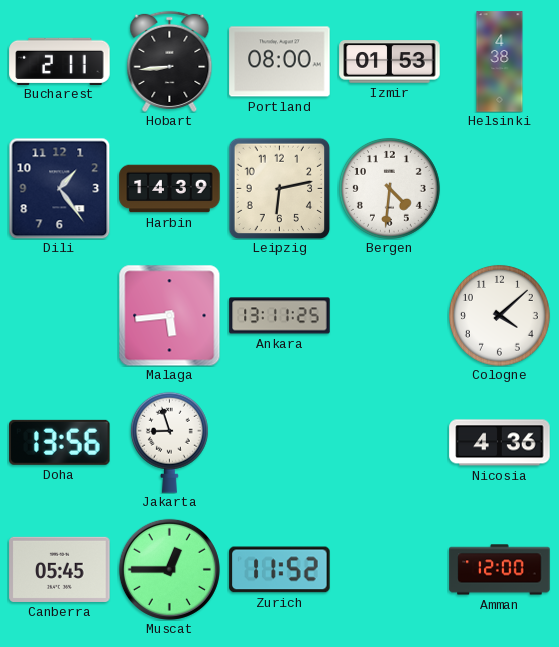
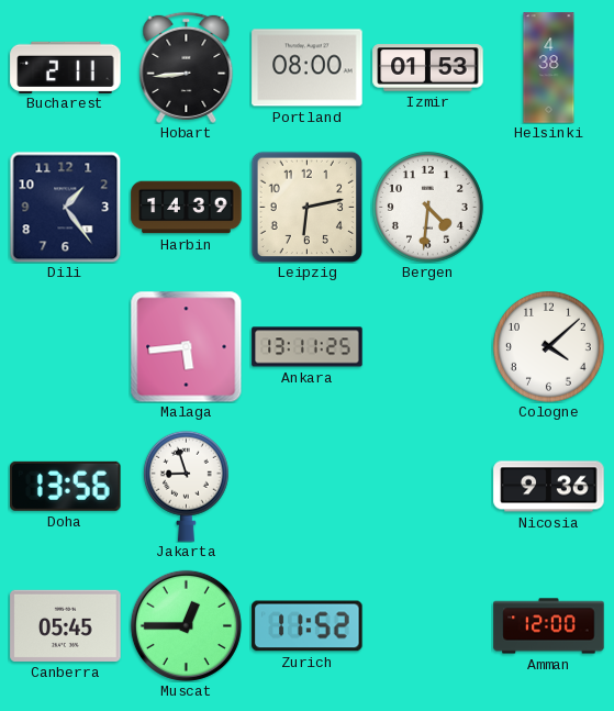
Nicosia: 4:36 -> 9:36
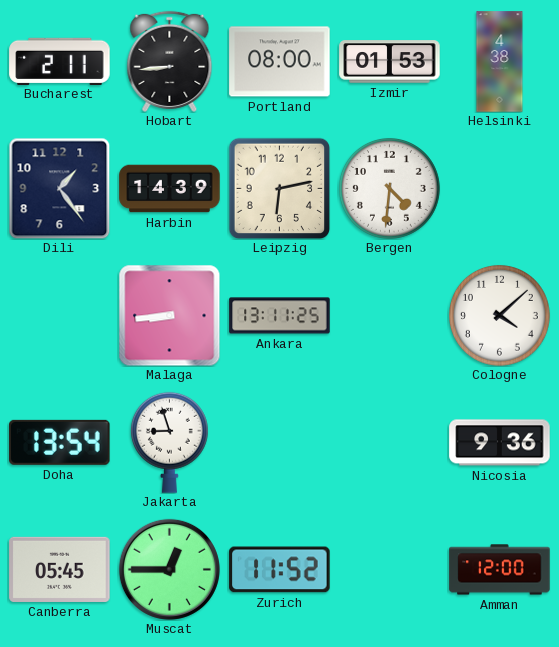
Malaga: 5:44 -> 8:44
Doha: 13:56 -> 13:54
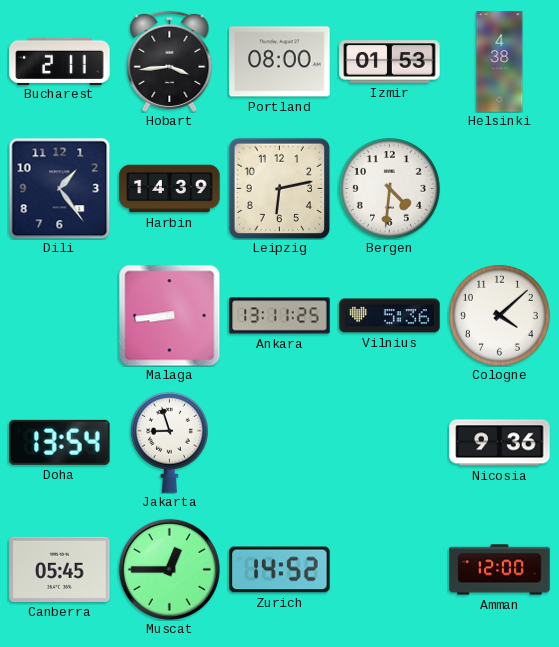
Hobart: 8:44 -> 3:44
Vilnius: none -> 5:36
Zurich: 11:52 -> 14:52
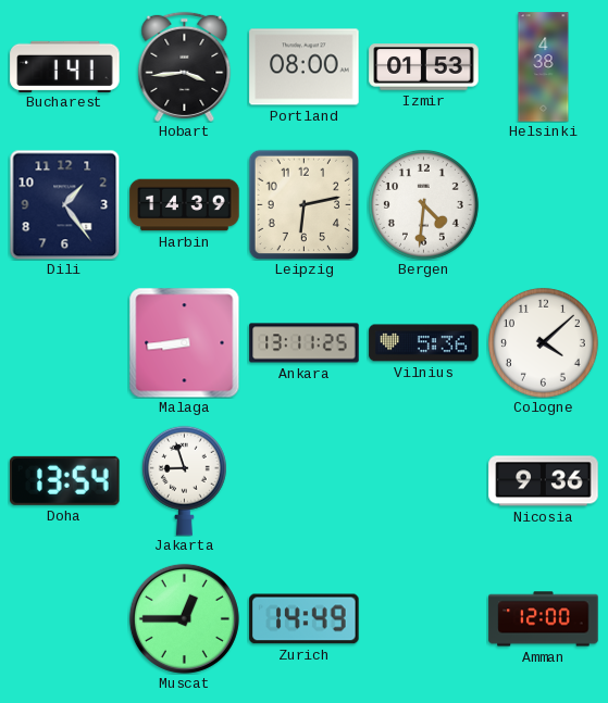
Bucharest: 2:11 -> 1:41
Canberra: 05:45 -> none
Zurich: 14:52 -> 14:49
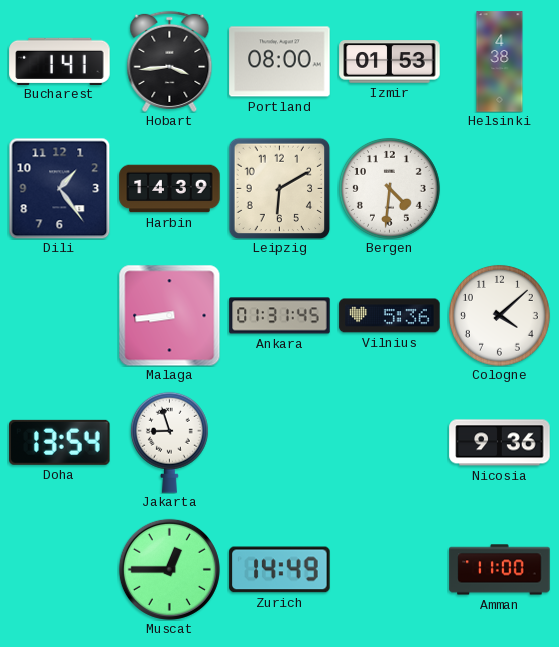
Leipzig: 6:13 -> 6:10
Ankara: 13:11 -> 01:31
Amman: 12:00 -> 11:00
